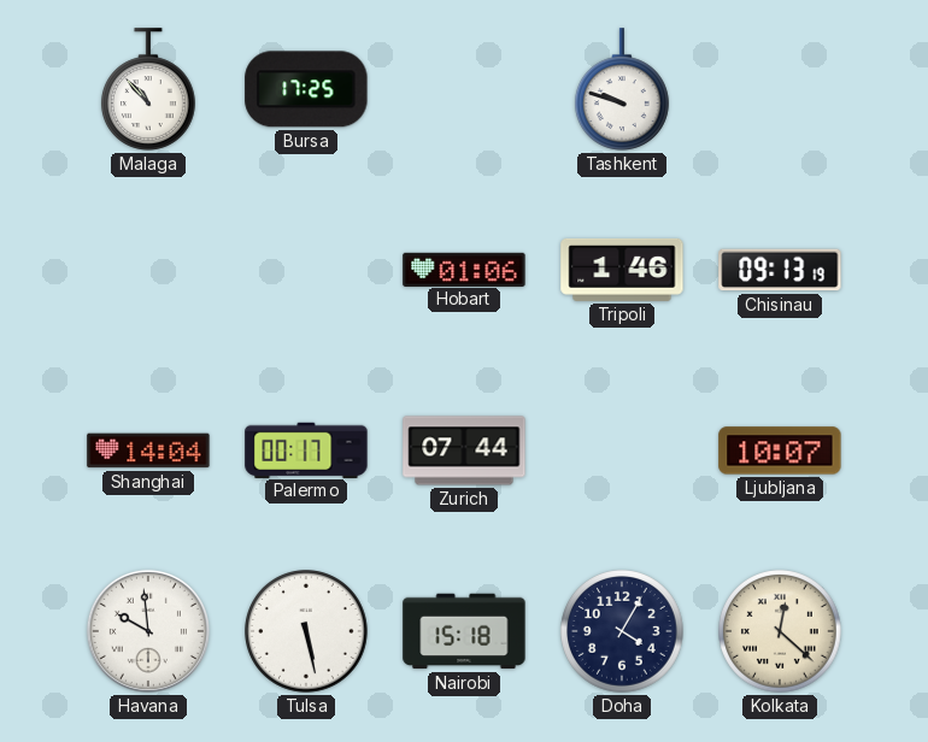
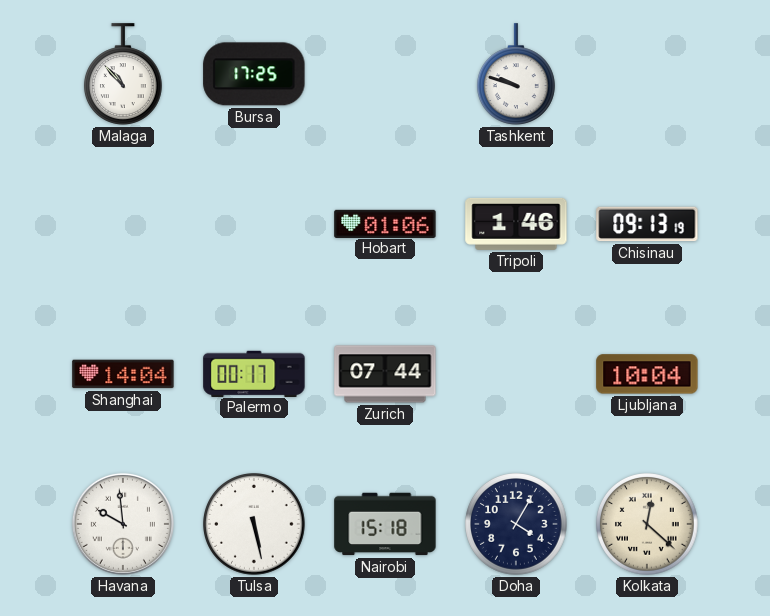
Ljubljana: 10:07 -> 10:04
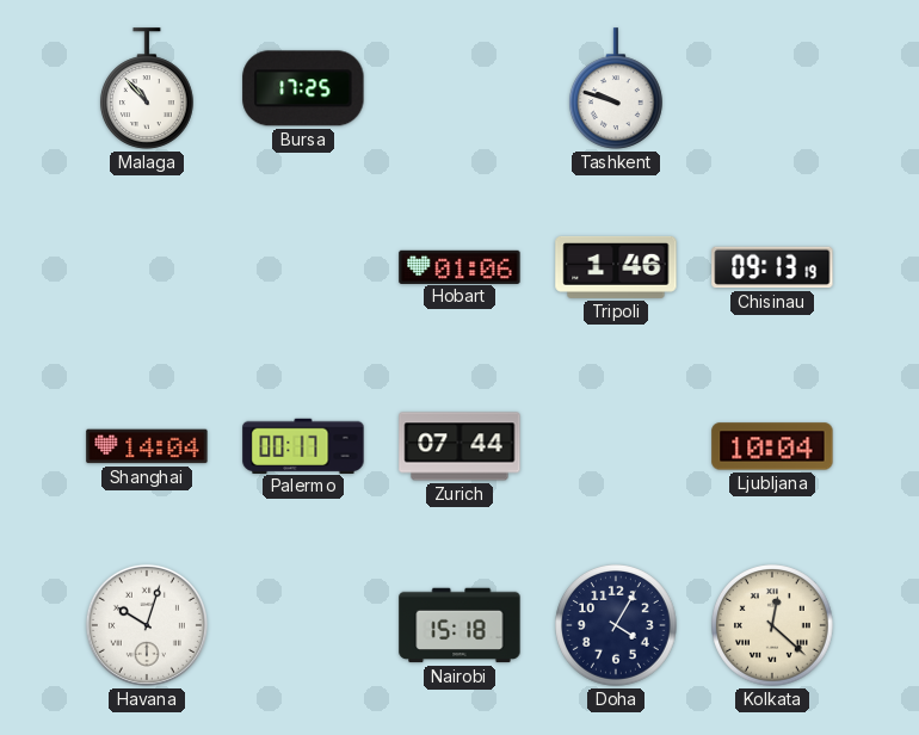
Havana: 9:59 -> 10:03
Tulsa: 5:28 -> none
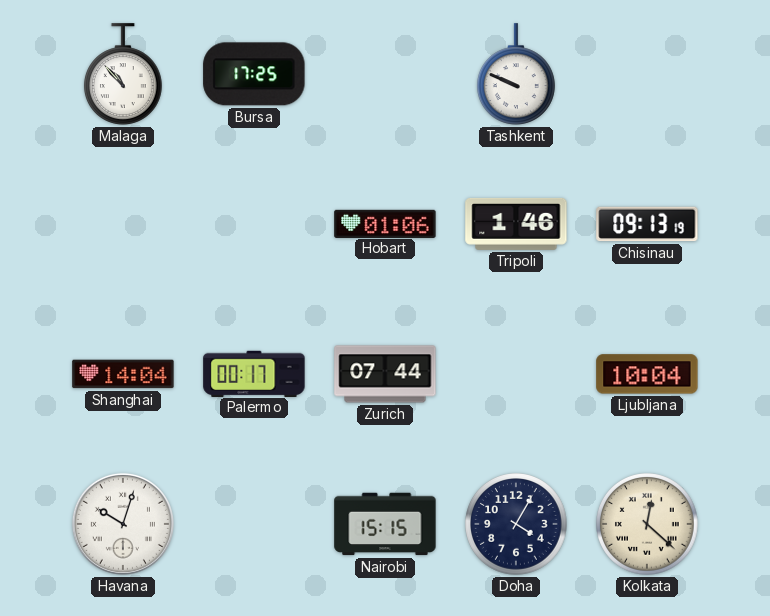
Tashkent: 9:48 -> 9:49
Nairobi: 15:18 -> 15:15
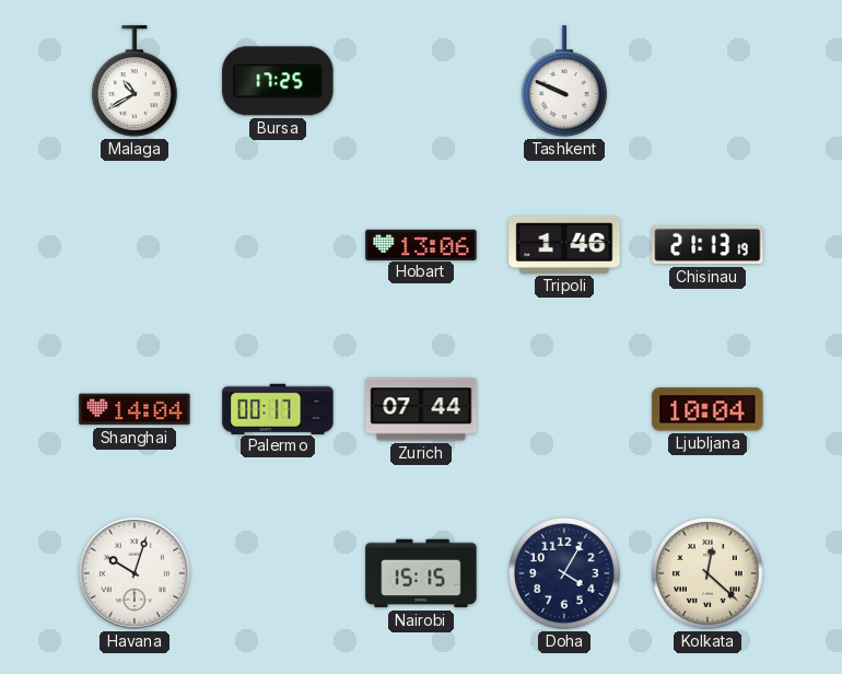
Malaga: 10:53 -> 10:40
Hobart: 01:06 -> 13:06
Chisinau: 09:13 -> 21:13
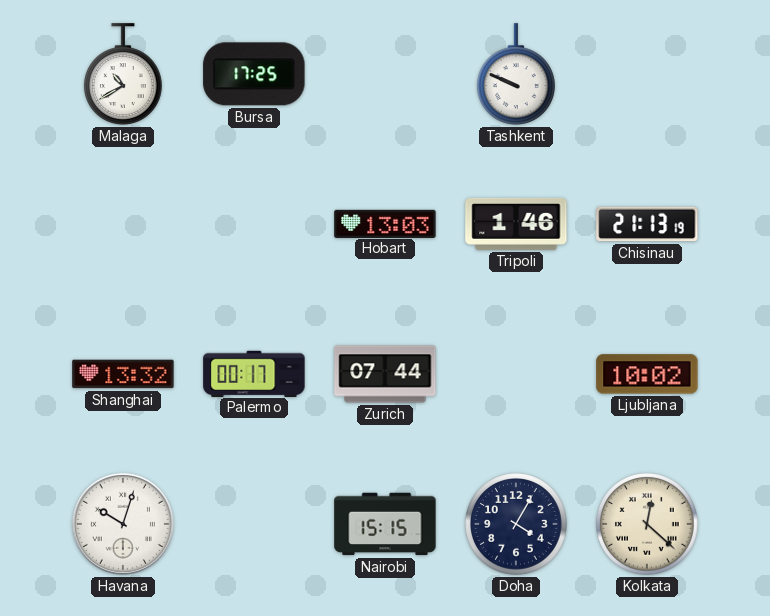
Hobart: 13:06 -> 13:03
Shanghai: 14:04 -> 13:32
Ljubljana: 10:04 -> 10:02
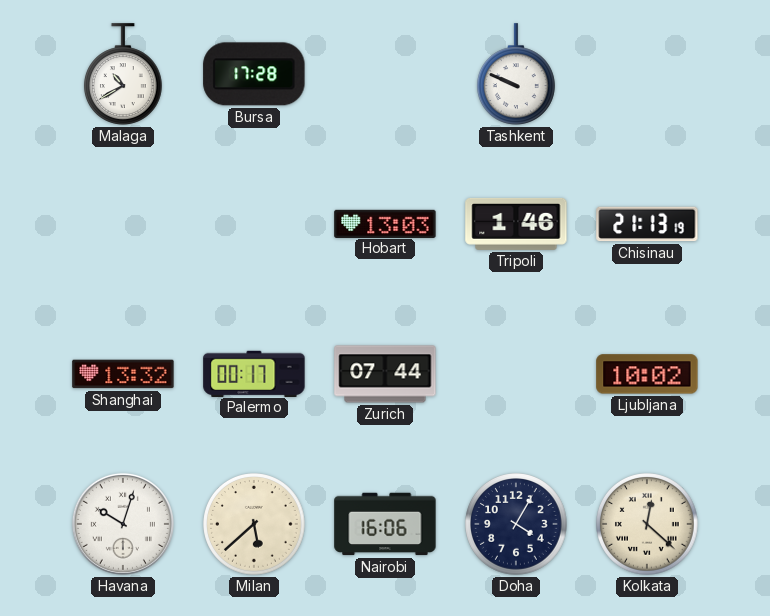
Bursa: 17:25 -> 17:28
Milan: none -> 5:38
Nairobi: 15:15 -> 16:06
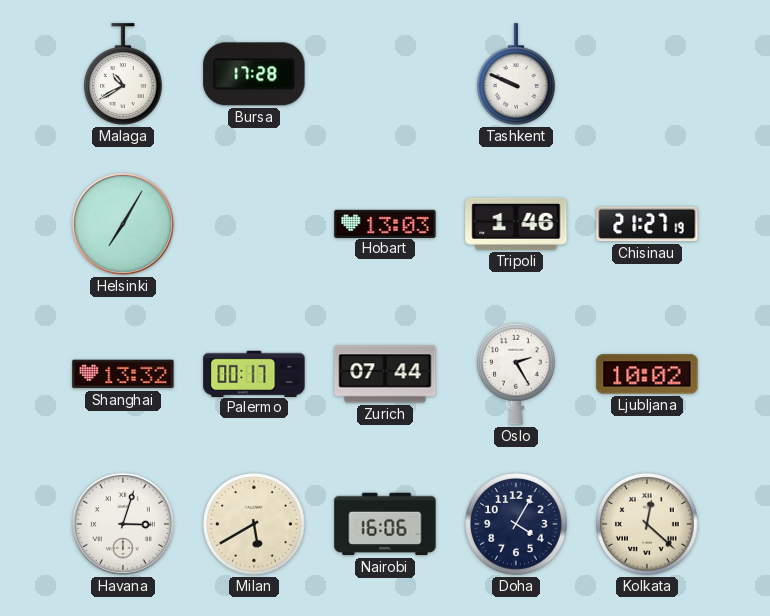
Helsinki: none -> 7:05
Chisinau: 21:13 -> 21:27
Oslo: none -> 2:25
Havana: 10:03 -> 3:03
Milan: 5:38 -> 5:40
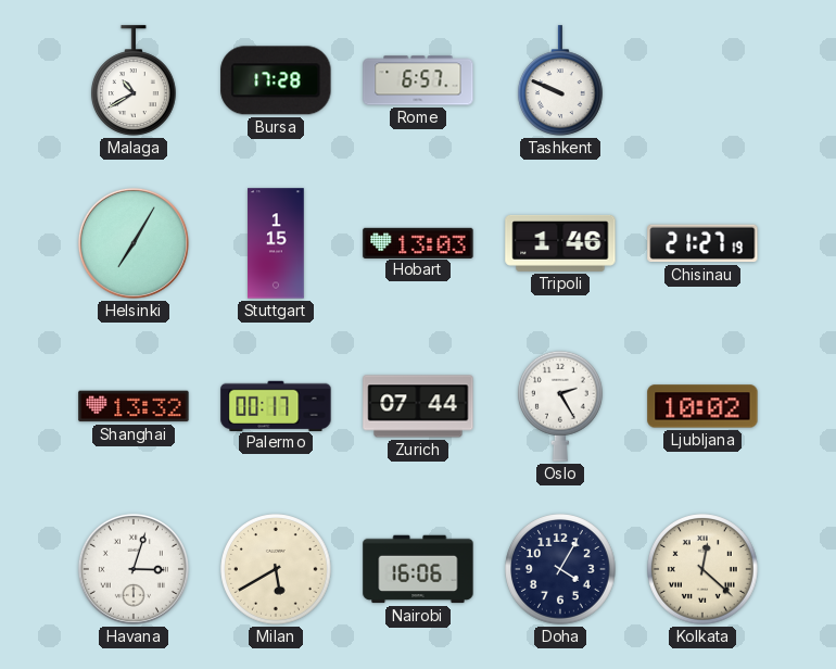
Rome: none -> 6:57
Stuttgart: none -> 1:15
